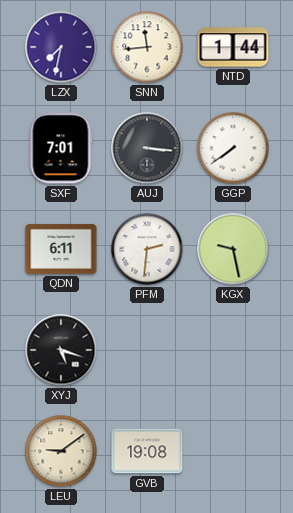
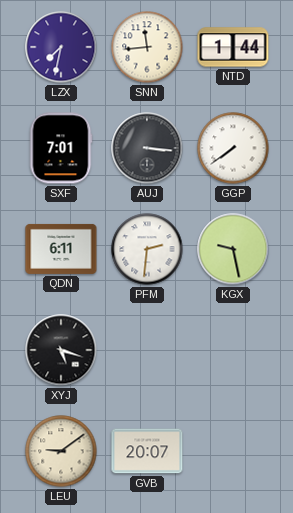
GVB: 19:08 -> 20:07
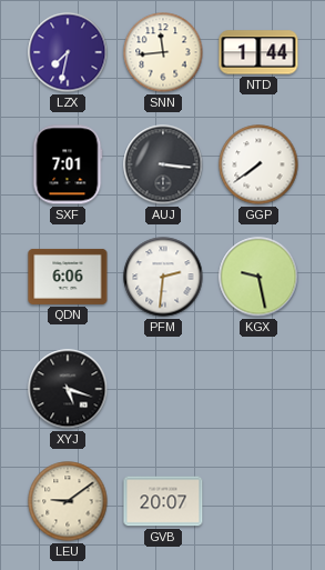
QDN: 6:11 -> 6:06
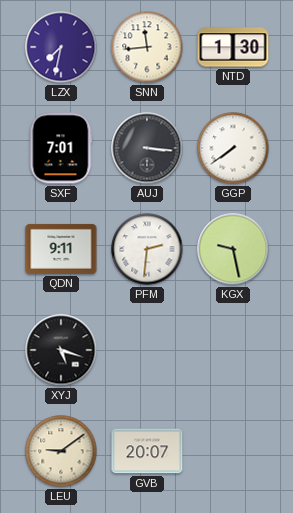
NTD: 1:44 -> 1:30
QDN: 6:06 -> 9:11
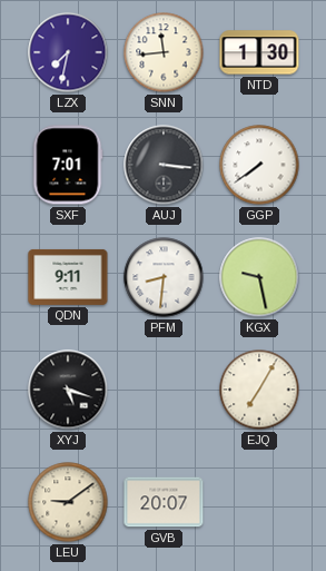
PFM: 2:31 -> 8:31
EJQ: none -> 7:05
